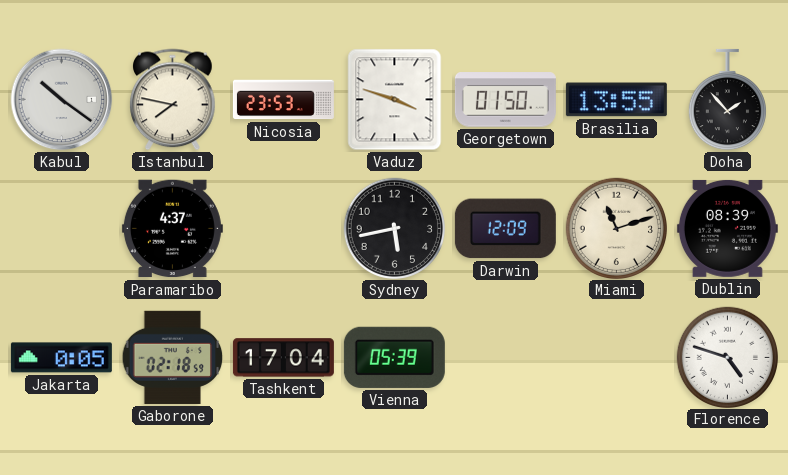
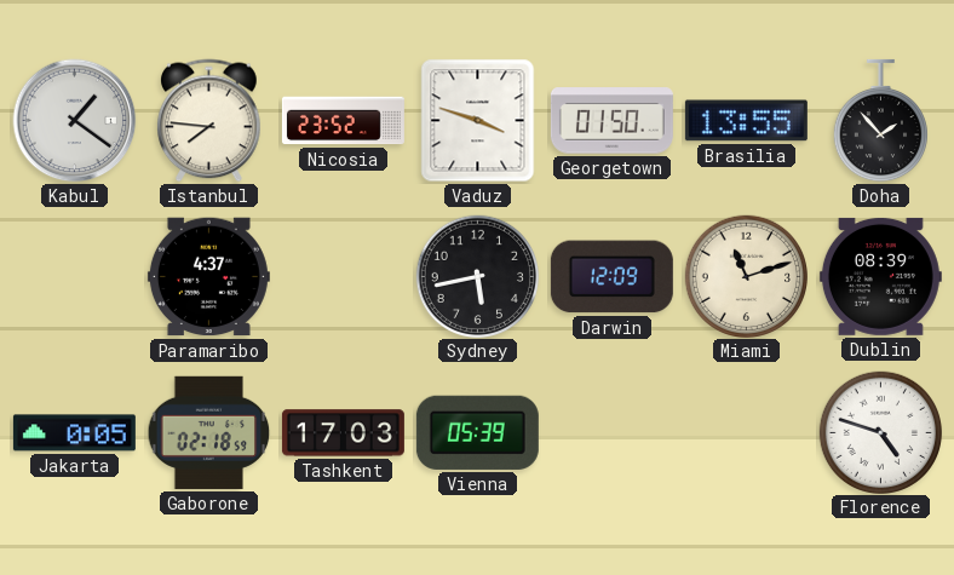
Kabul: 10:21 -> 1:21
Istanbul: 7:47 -> 7:46
Nicosia: 23:53 -> 23:52
Tashkent: 17:04 -> 17:03
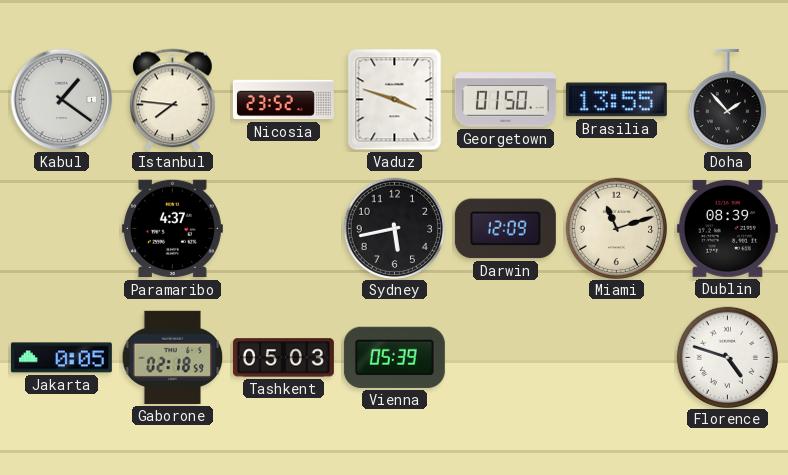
Tashkent: 17:03 -> 05:03
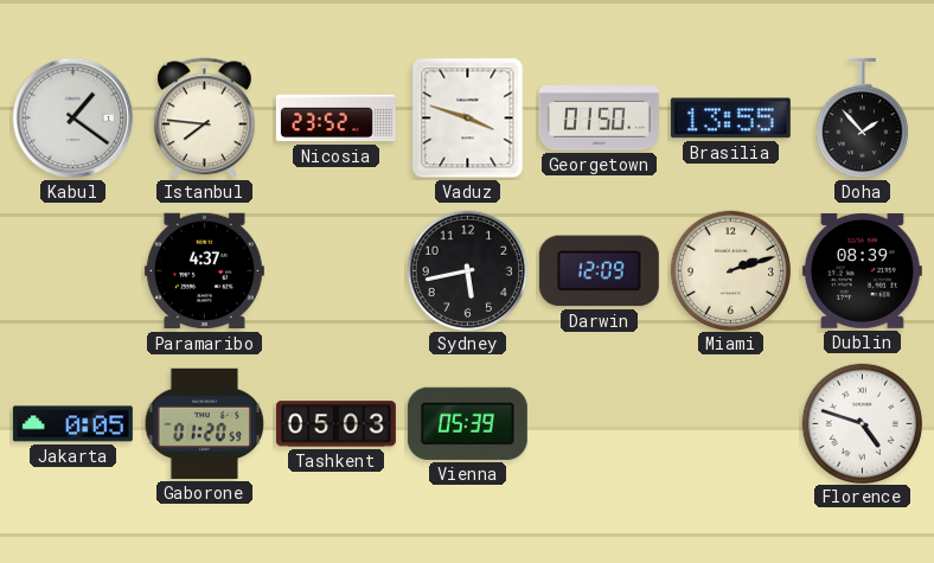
Miami: 11:12 -> 2:12
Gaborone: 02:18 -> 01:20
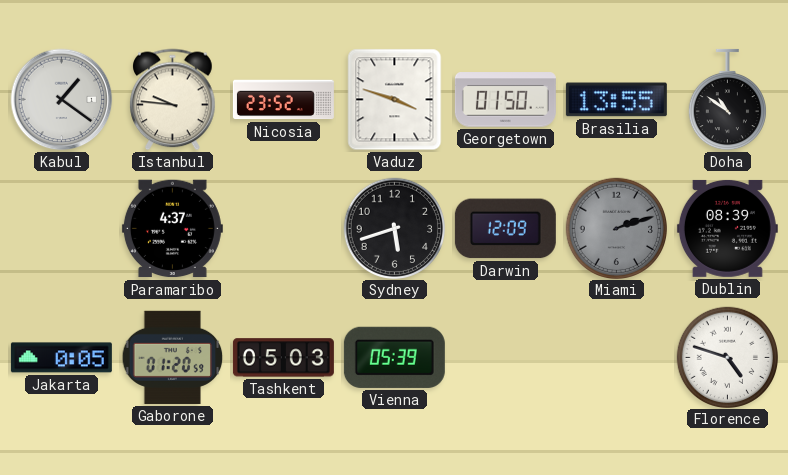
Istanbul: 7:46 -> 9:46
Doha: 1:53 -> 10:51
Sydney: 5:43 -> 5:42
Miami dial: cream -> grey
